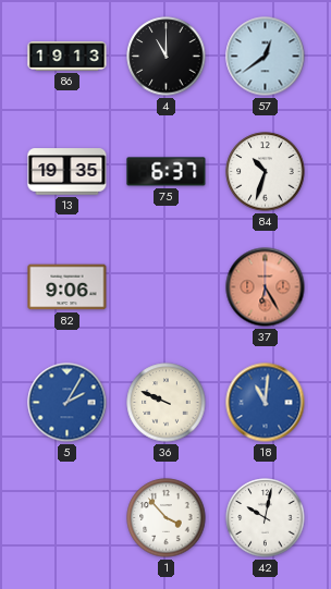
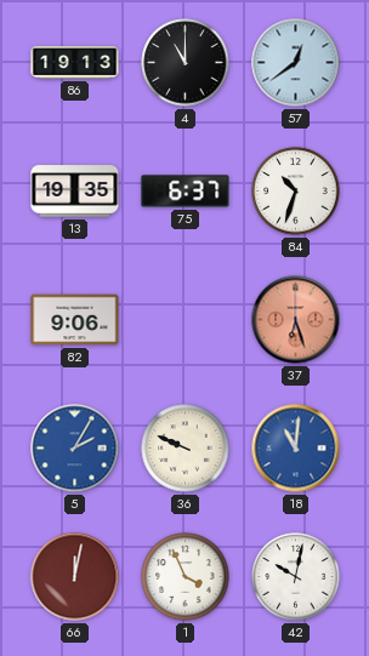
37: 6:25 -> 6:27
66: none -> 12:02
1: 3:53 -> 3:56
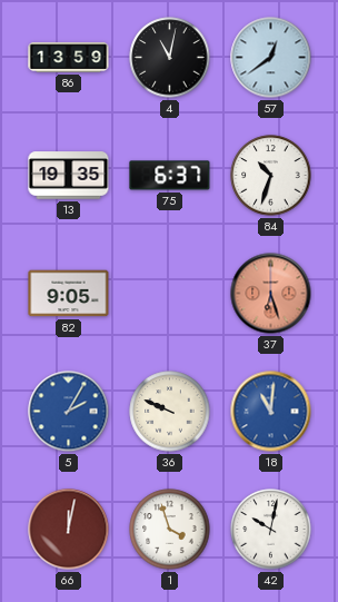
86: 19:13 -> 13:59
4: 11:00 -> 11:02
82: 9:06 -> 9:05
1: 3:56 -> 3:57
